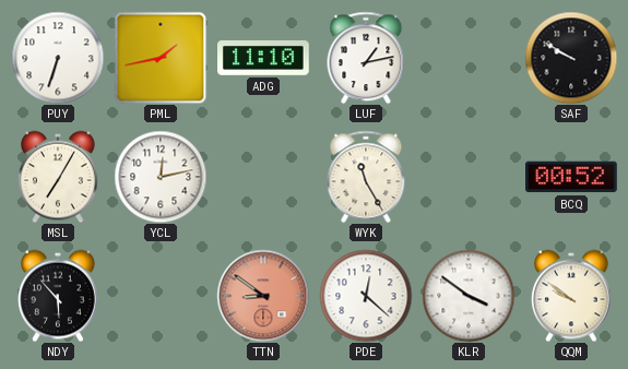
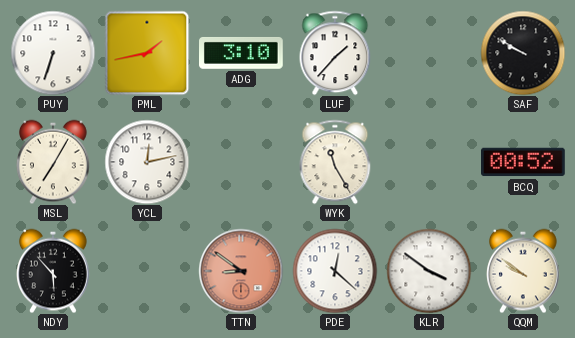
ADG: 11:10 -> 3:10
LUF: 1:13 -> 1:37
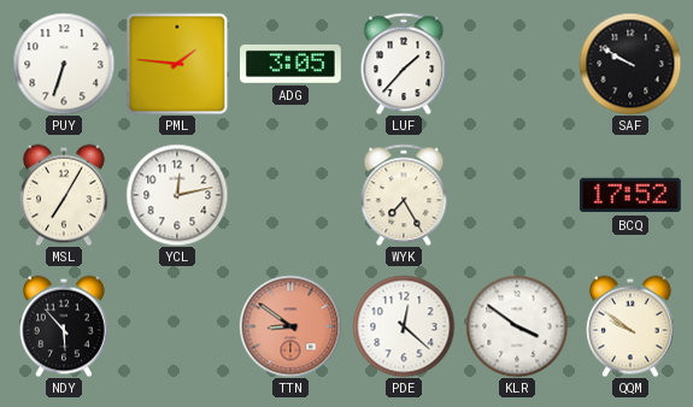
PML: 1:43 -> 1:46
ADG: 3:10 -> 3:05
WYK: 11:25 -> 7:25
BCQ: 00:52 -> 17:52
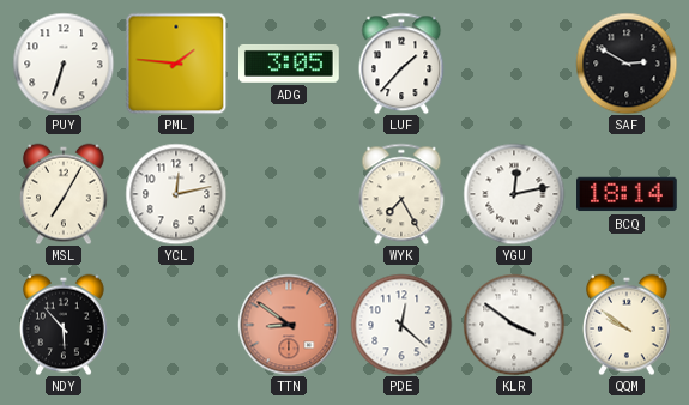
SAF: 9:50 -> 2:50
YGU: none -> 12:13
BCQ: 17:52 -> 18:14
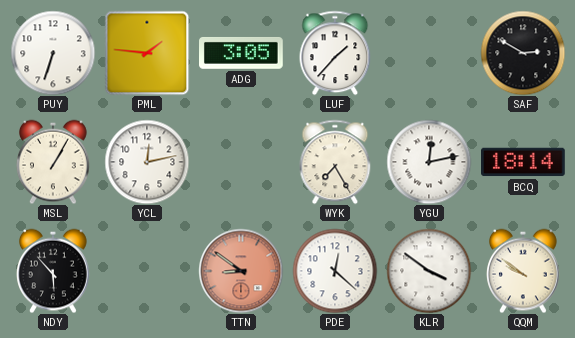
MSL: 7:05 -> 1:05
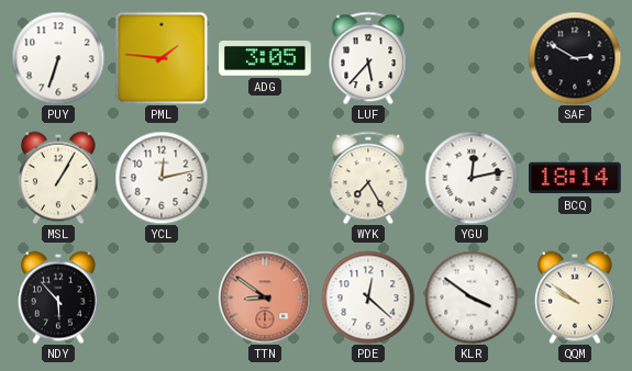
LUF: 1:37 -> 5:37
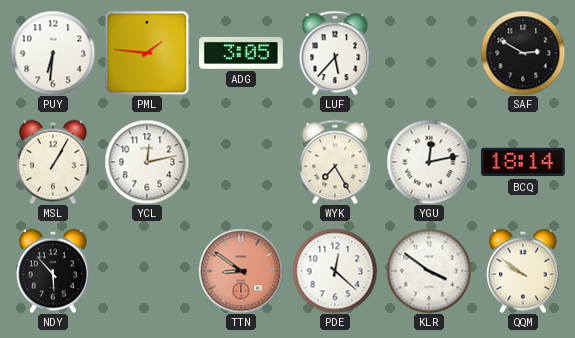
PUY: 6:33 -> 6:31
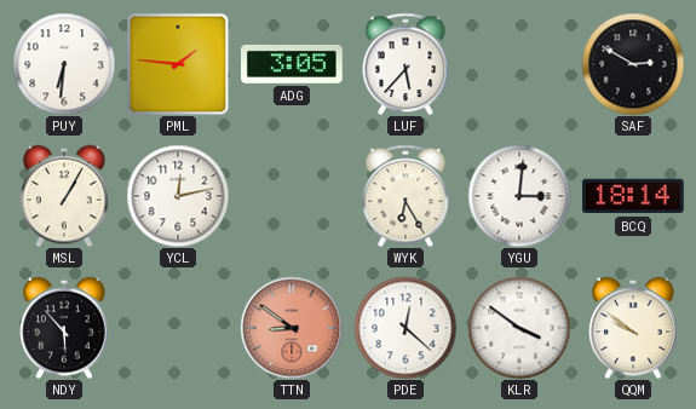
WYK: 7:25 -> 6:25
YGU: 12:13 -> 3:01
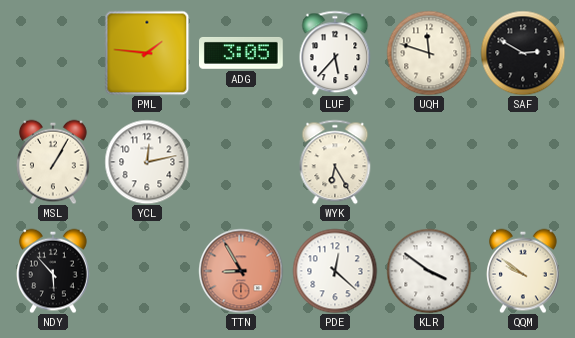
PUY: 6:31 -> none
UQH: none -> 11:48
YGU: 3:01 -> none
BCQ: 18:14 -> none
TTN: 8:51 -> 8:55
